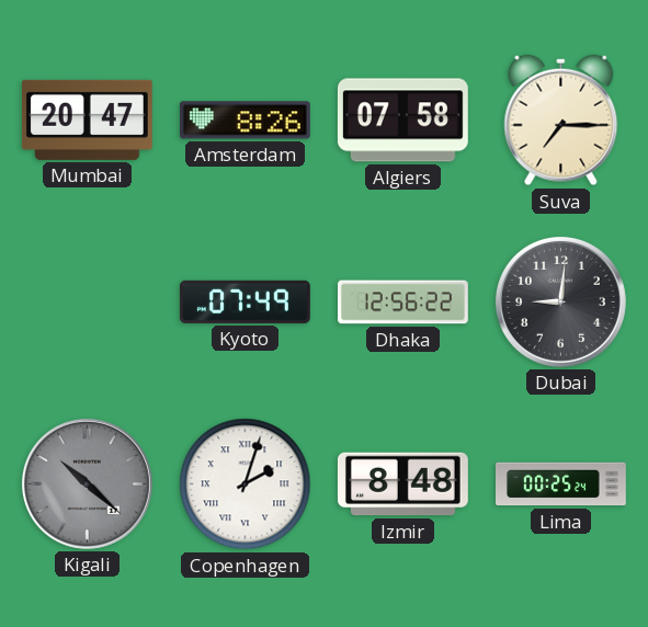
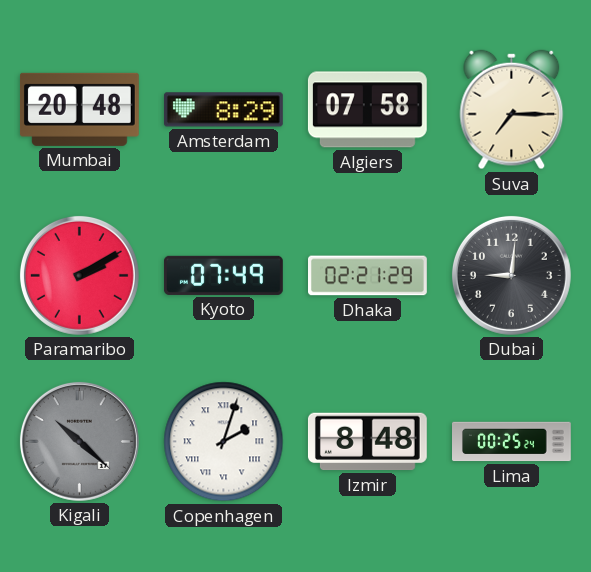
Mumbai: 20:47 -> 20:48
Amsterdam: 8:26 -> 8:29
Paramaribo: none -> 2:10
Dhaka: 12:56 -> 02:21
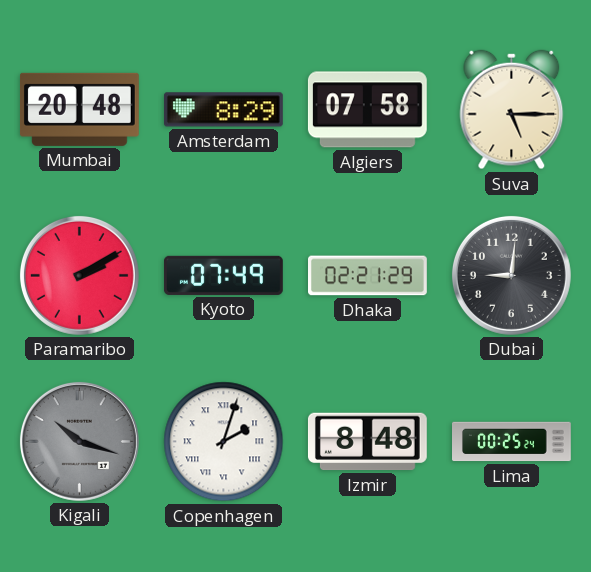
Suva: 7:15 -> 5:15
Kigali: 10:22 -> 10:18
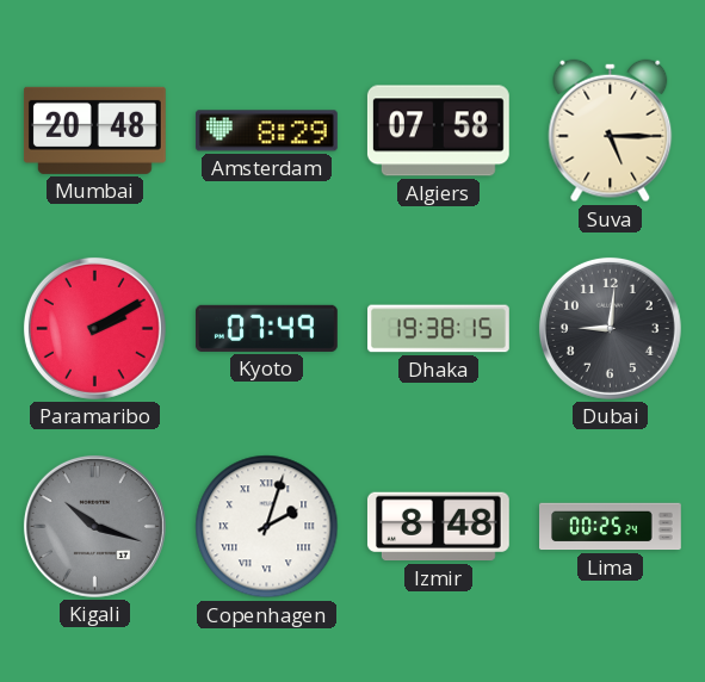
Dhaka: 02:21 -> 19:38
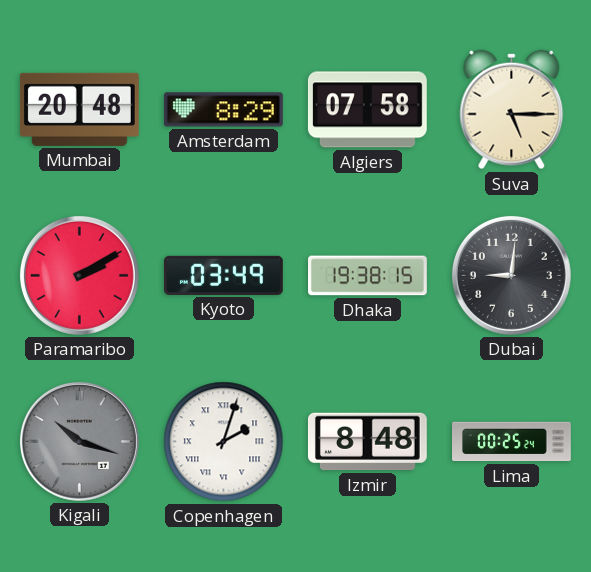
Kyoto: 07:49 -> 03:49
